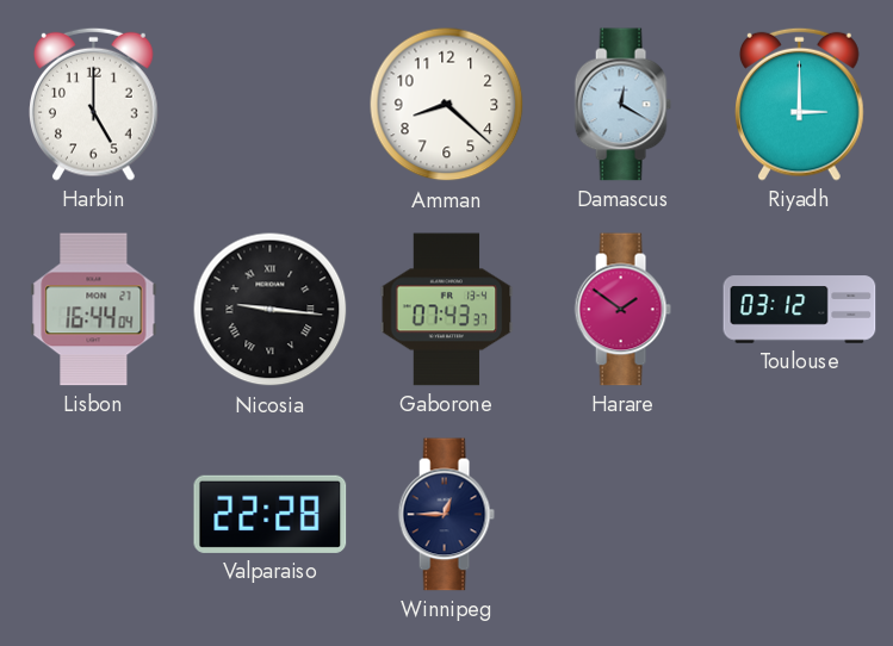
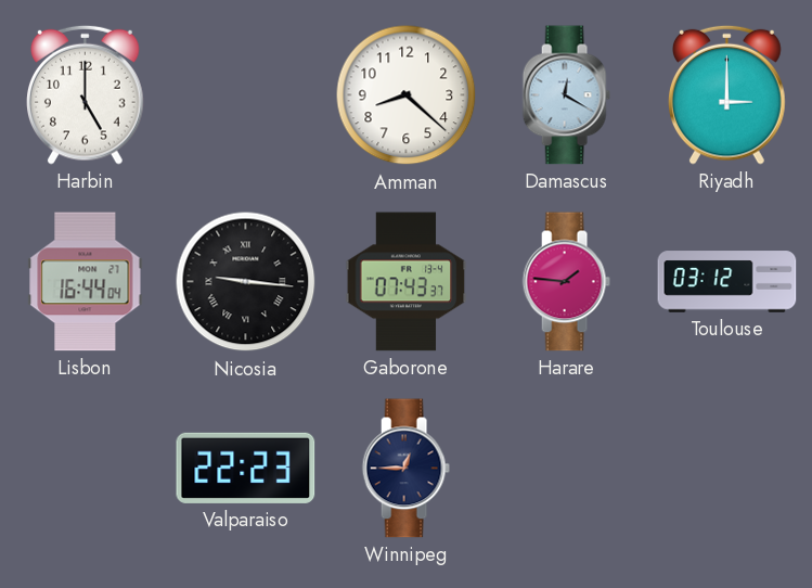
Harare: 1:51 -> 1:46
Valparaiso: 22:28 -> 22:23
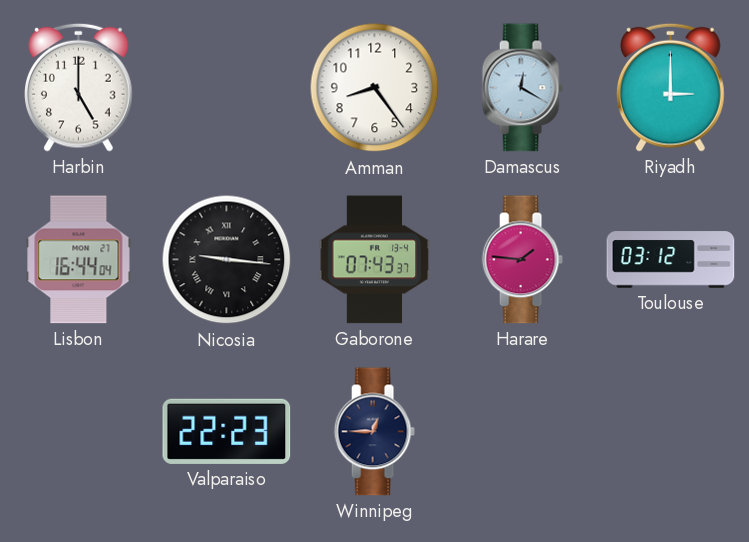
Amman: 8:22 -> 8:24
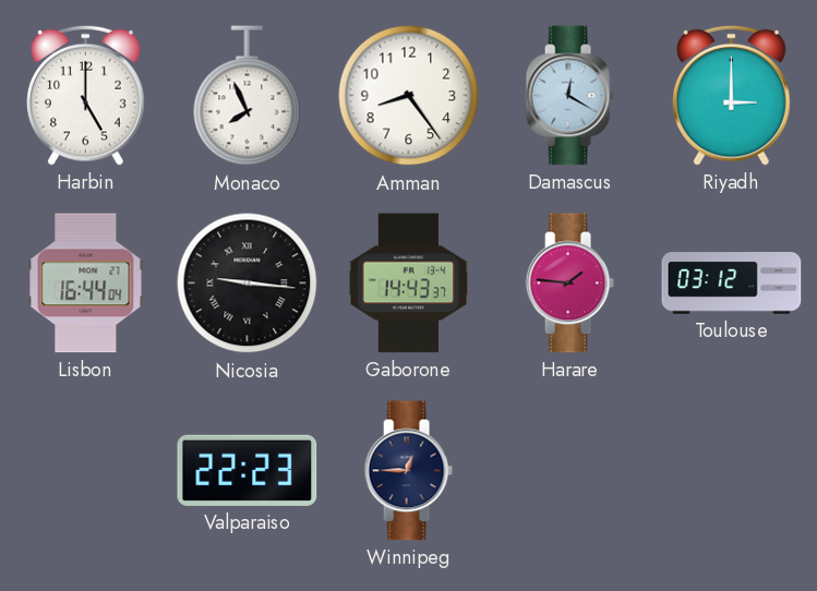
Monaco: none -> 7:56
Gaborone: 07:43 -> 14:43
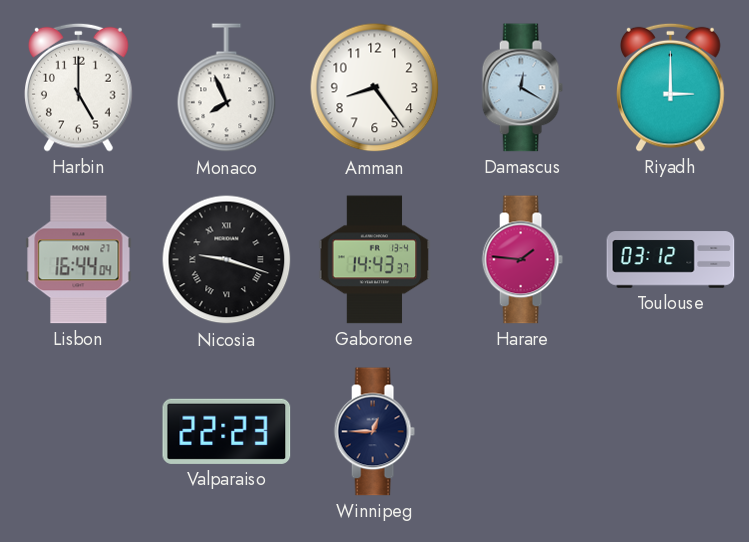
Nicosia: 9:16 -> 9:18
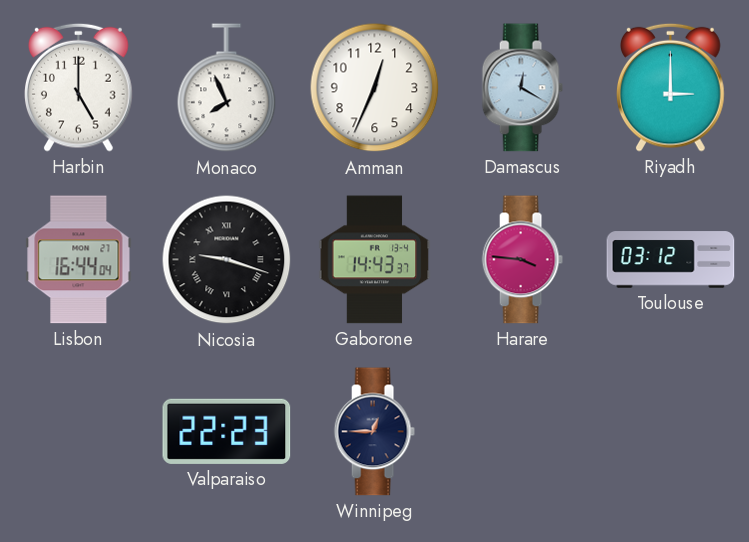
Amman: 8:24 -> 12:34
Harare: 1:46 -> 3:46
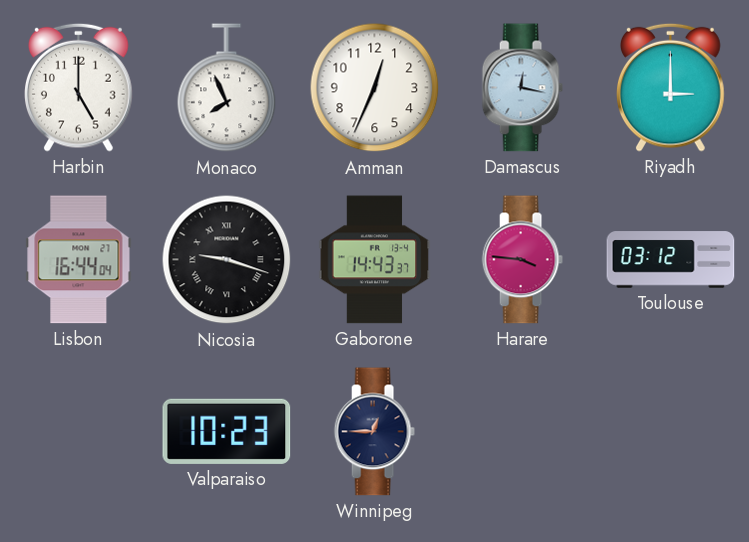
Damascus: 12:20 -> 12:17
Valparaiso: 22:23 -> 10:23
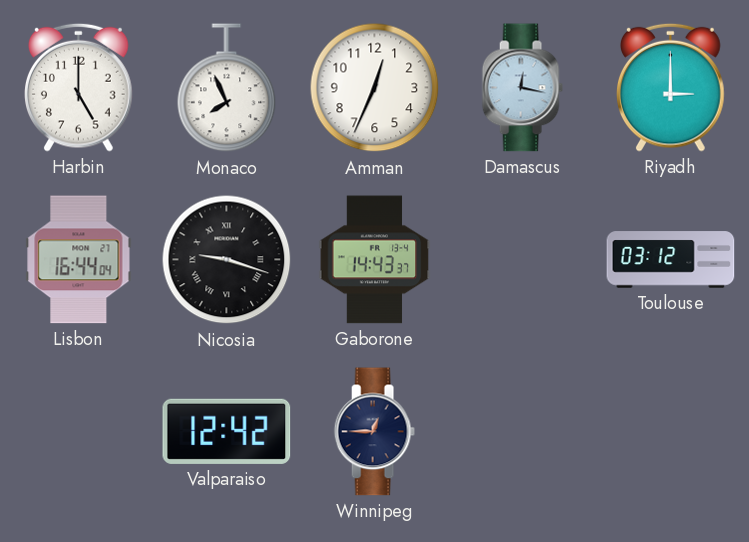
Harare: 3:46 -> none
Valparaiso: 10:23 -> 12:42
